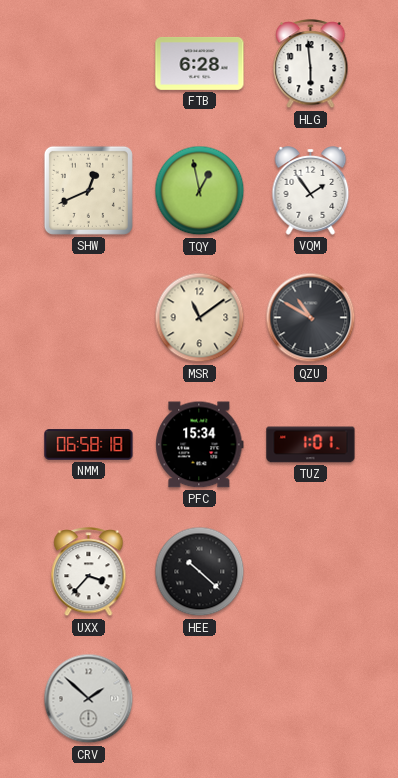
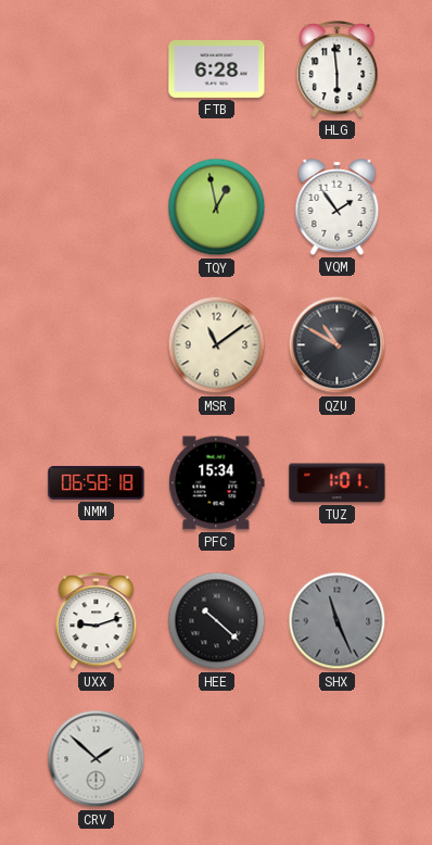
SHW: 12:41 -> none
UXX: 3:37 -> 9:12
SHX: none -> 11:26
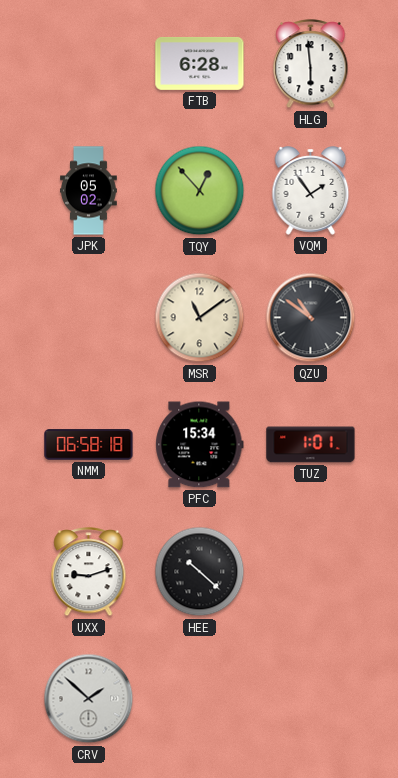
JPK: none -> 05:02
TQY: 12:58 -> 12:53
QZU: 10:50 -> 10:51
SHX: 11:26 -> none
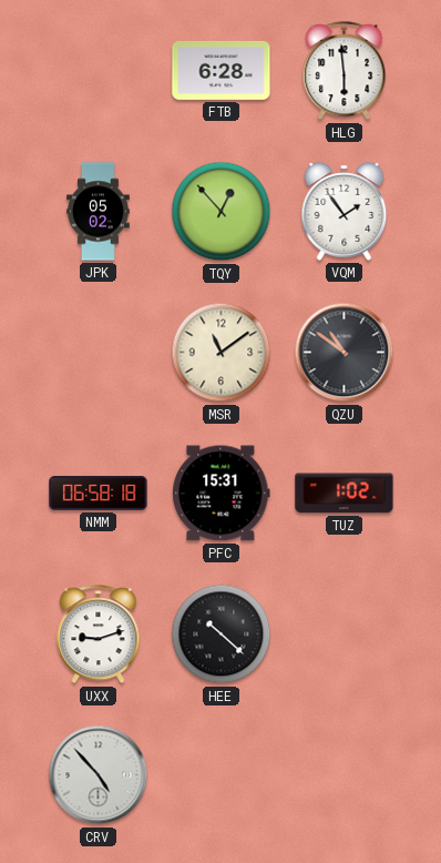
PFC: 15:34 -> 15:31
TUZ: 1:01 -> 1:02
CRV: 1:52 -> 4:53
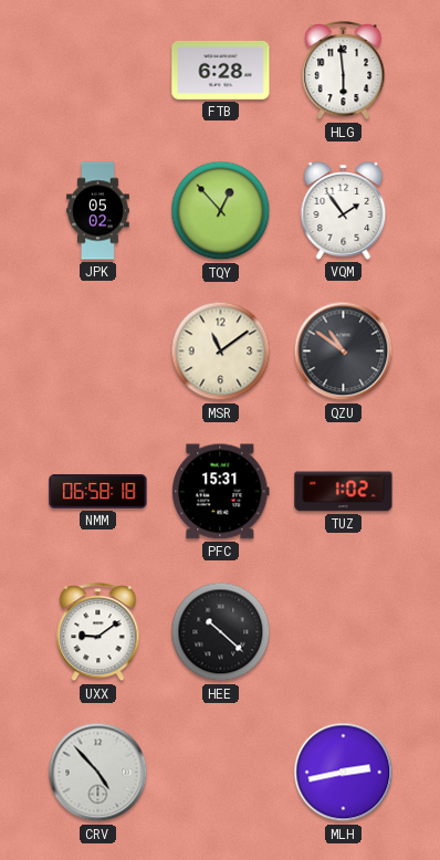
UXX: 9:12 -> 9:09
MLH: none -> 2:43
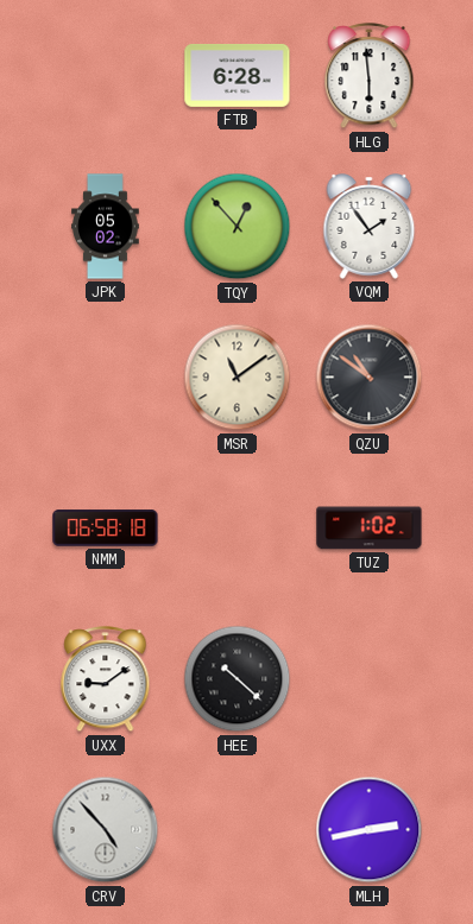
PFC: 15:31 -> none
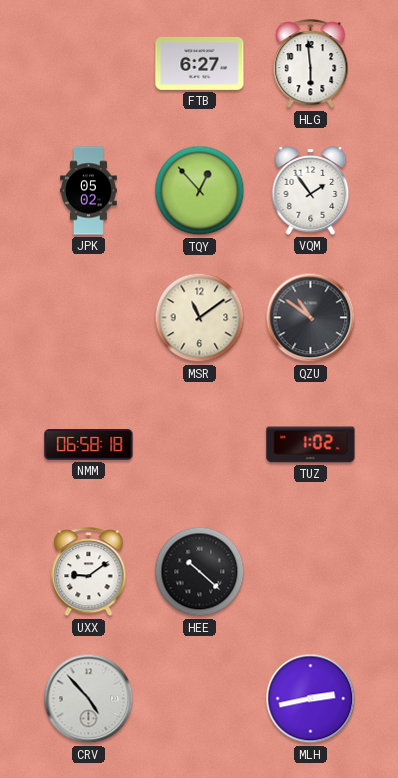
FTB: 6:28 -> 6:27
